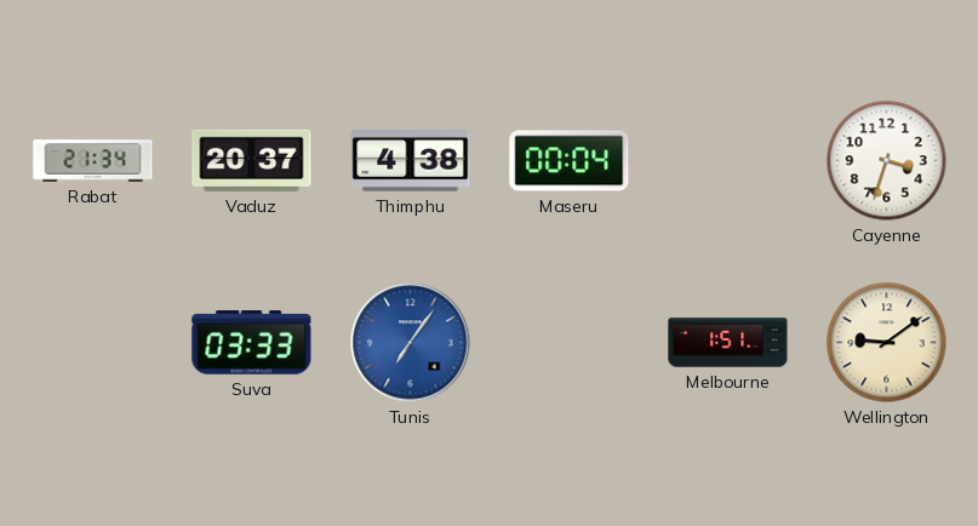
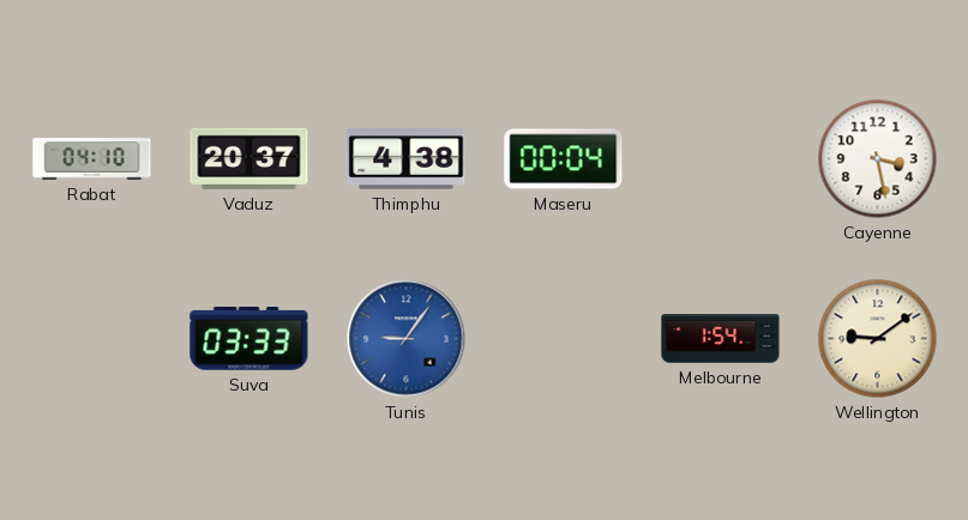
Rabat: 21:34 -> 04:10
Cayenne: 3:33 -> 3:28
Tunis: 7:06 -> 9:06
Melbourne: 1:51 -> 1:54
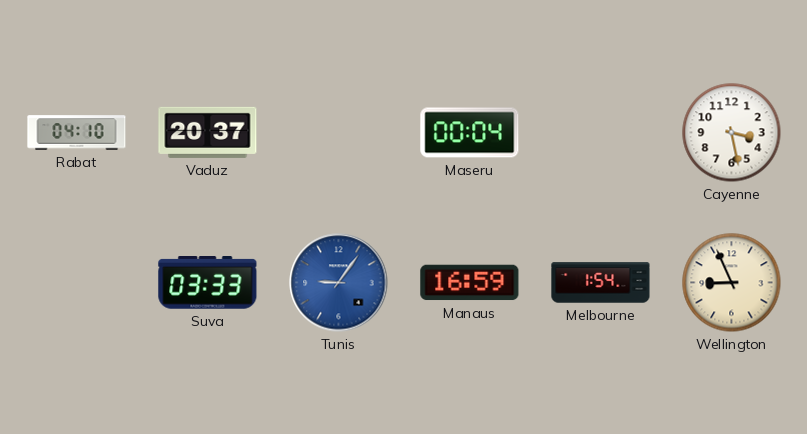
Thimphu: 4:38 -> none
Manaus: none -> 16:59
Wellington: 9:09 -> 8:56
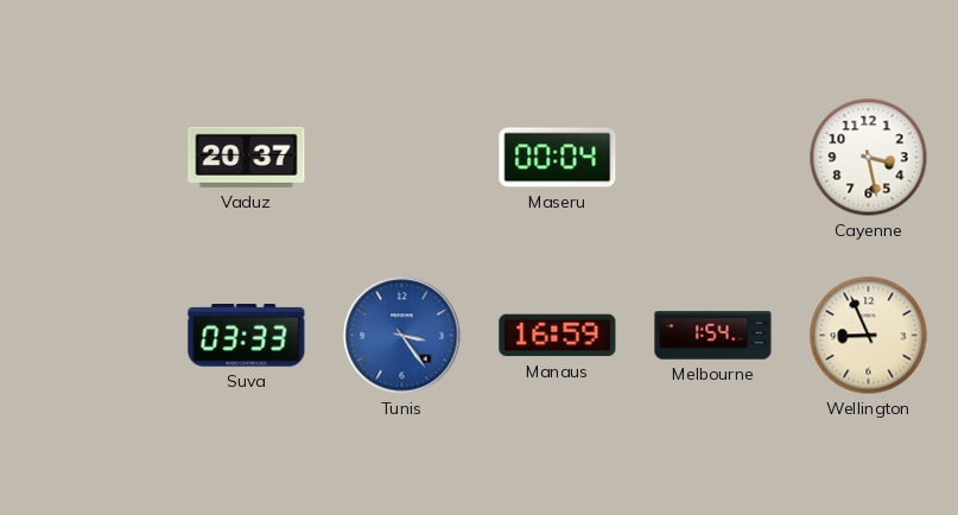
Rabat: 04:10 -> none
Tunis: 9:06 -> 3:24
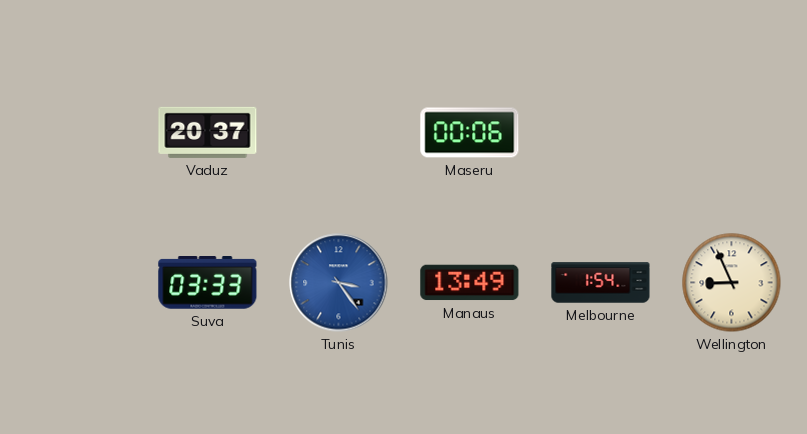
Maseru: 00:04 -> 00:06
Cayenne: 3:28 -> none
Manaus: 16:59 -> 13:49
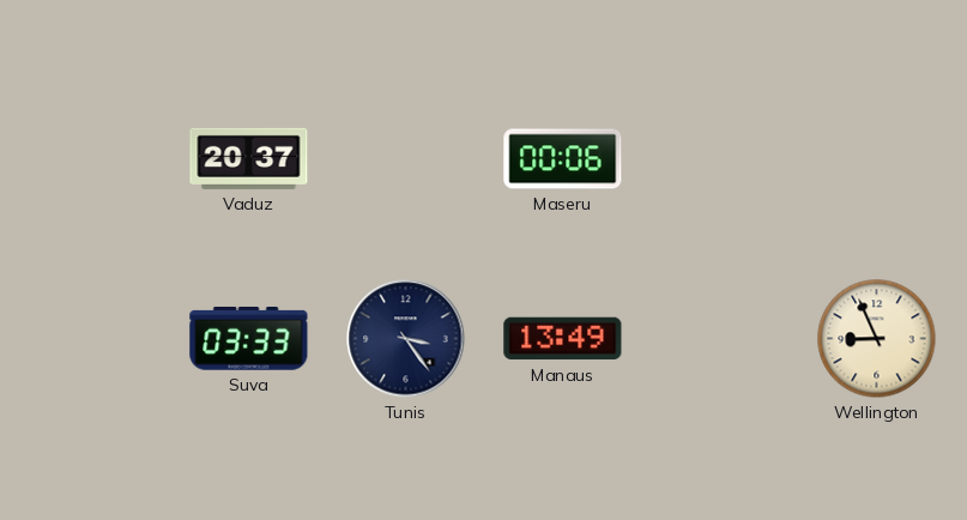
Tunis dial: blue -> navy
Melbourne: 1:54 -> none
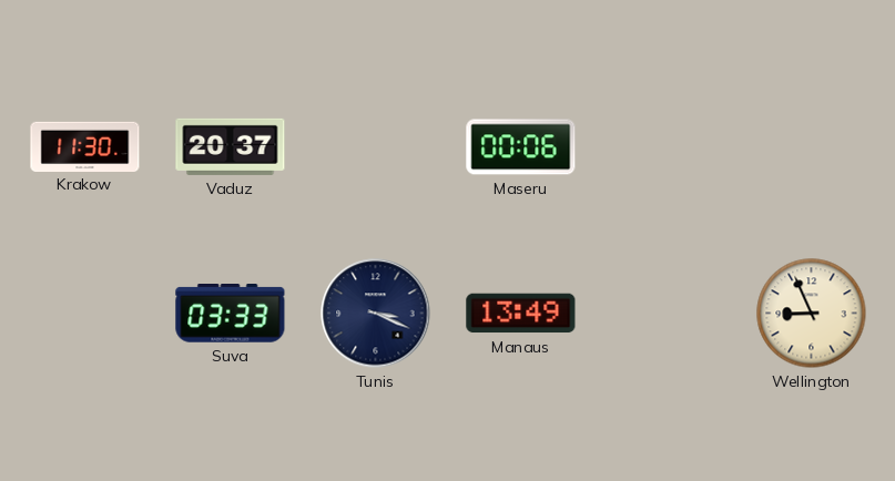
Krakow: none -> 11:30
Tunis: 3:24 -> 3:19
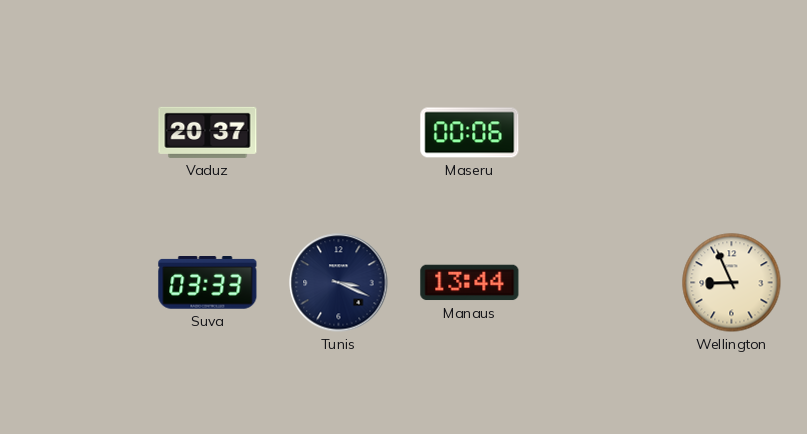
Krakow: 11:30 -> none
Manaus: 13:49 -> 13:44
